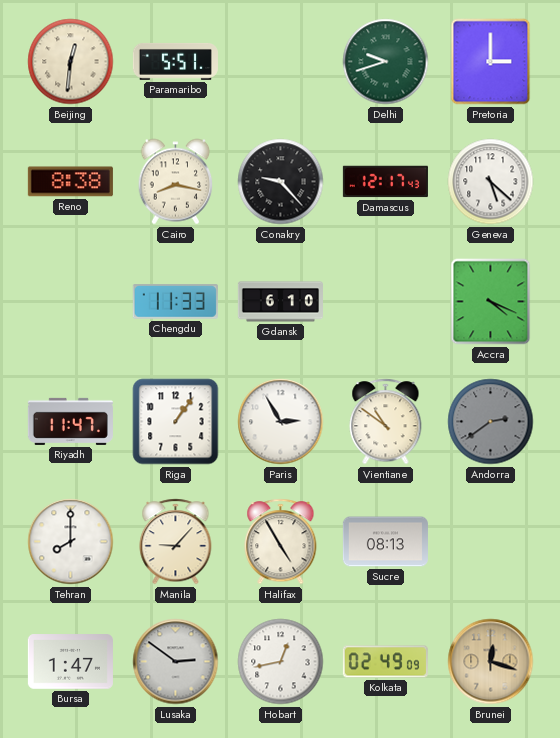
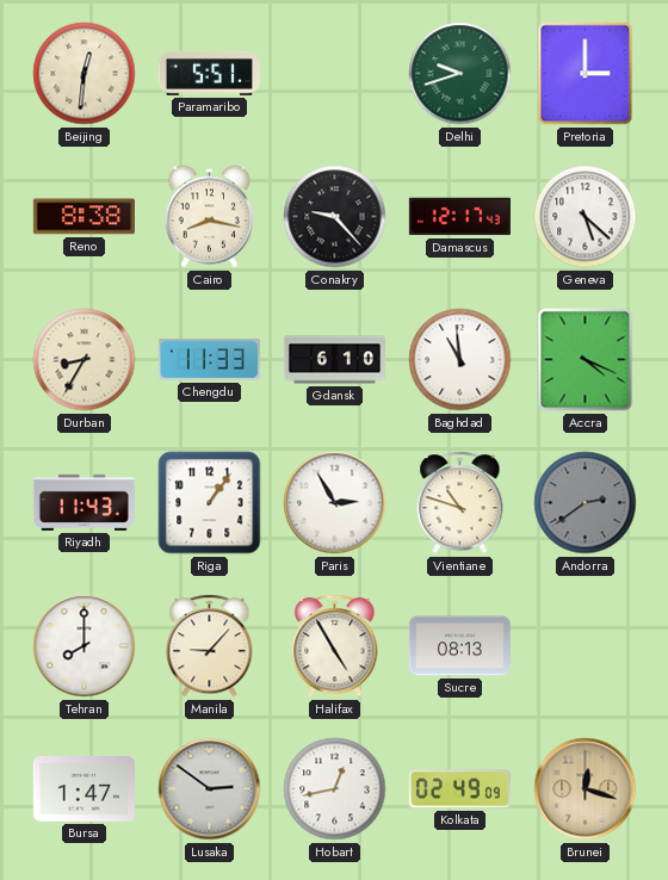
Durban: none -> 8:35
Baghdad: none -> 10:59
Riyadh: 11:47 -> 11:43
Vientiane: 10:51 -> 10:48
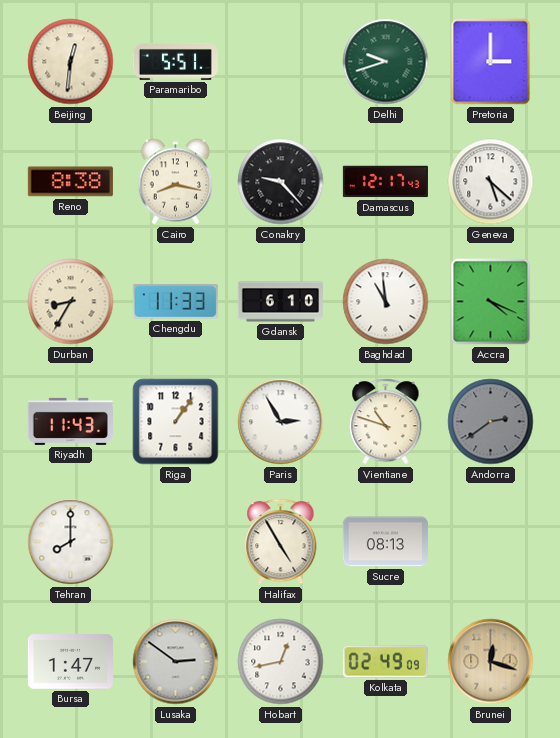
Manila: 9:07 -> none
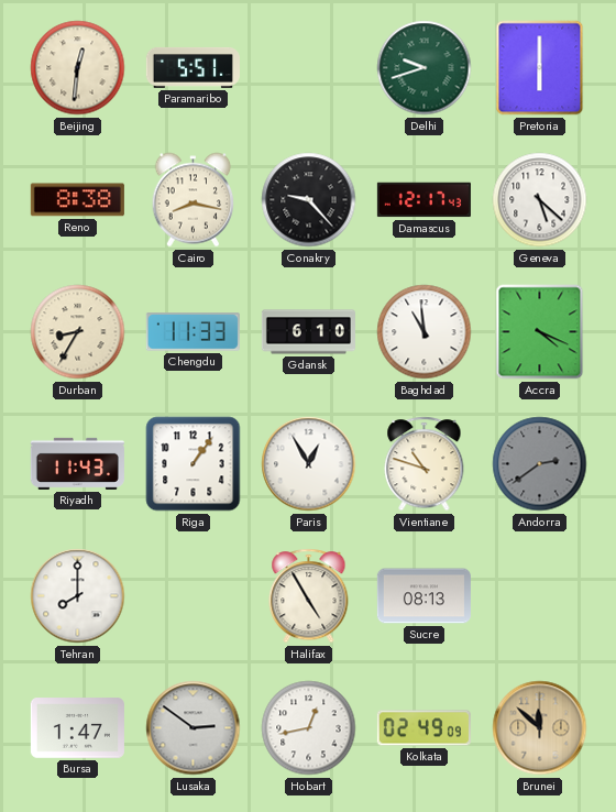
Pretoria: 3:00 -> 6:00
Paris: 2:55 -> 12:55
Brunei: 12:18 -> 11:52
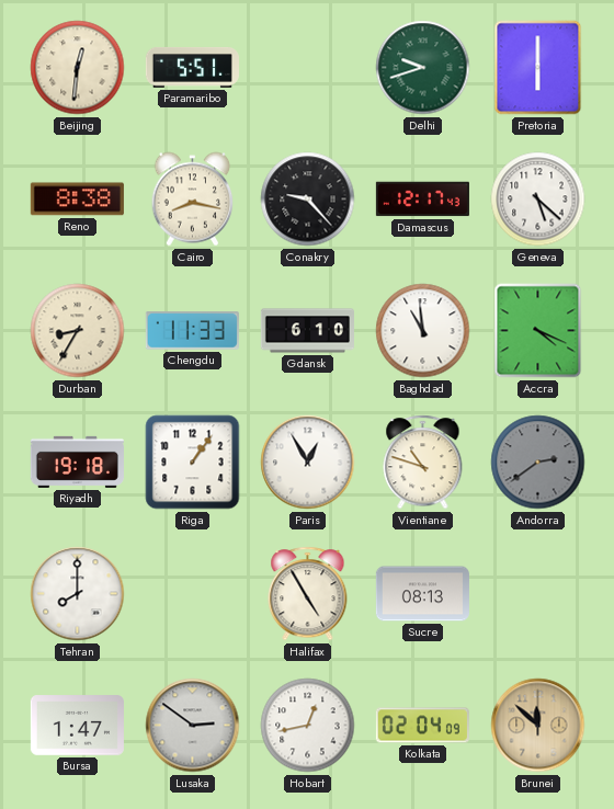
Riyadh: 11:43 -> 19:18
Kolkata: 02:49 -> 02:04
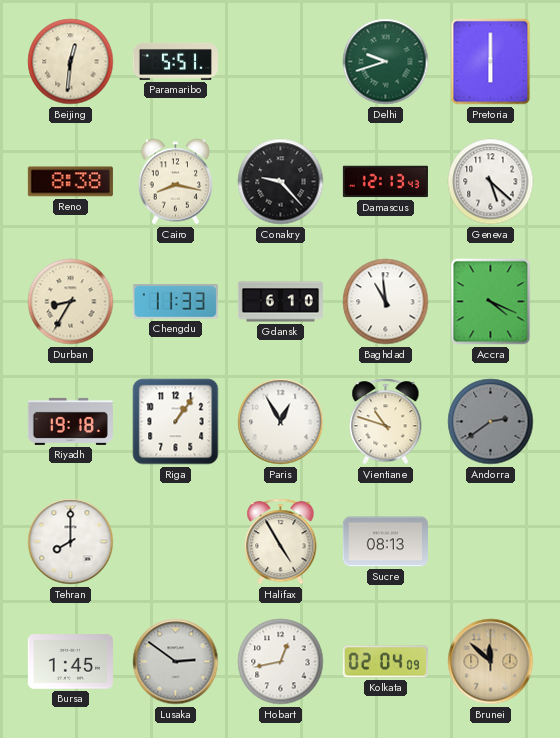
Damascus: 12:17 -> 12:13
Bursa: 1:47 -> 1:45
